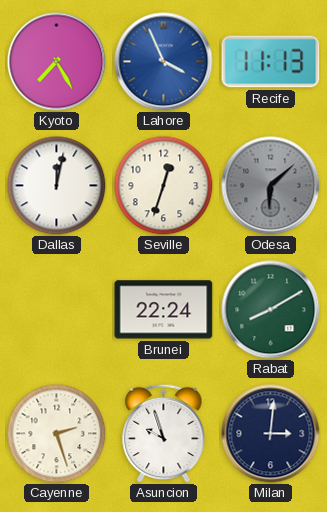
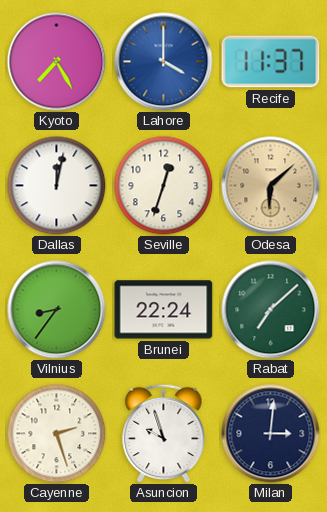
Lahore: 3:56 -> 4:00
Recife: 11:13 -> 11:37
Odesa dial: grey -> champagne
Vilnius: none -> 8:36
Rabat: 8:10 -> 7:08
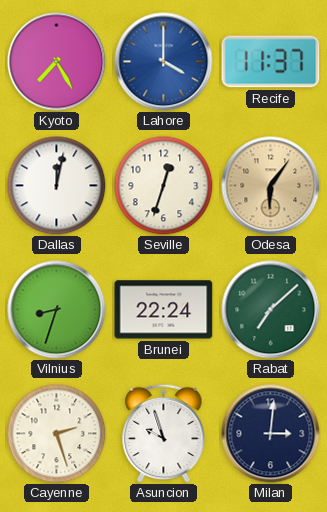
Odesa: 6:08 -> 6:06
Vilnius: 8:36 -> 8:33
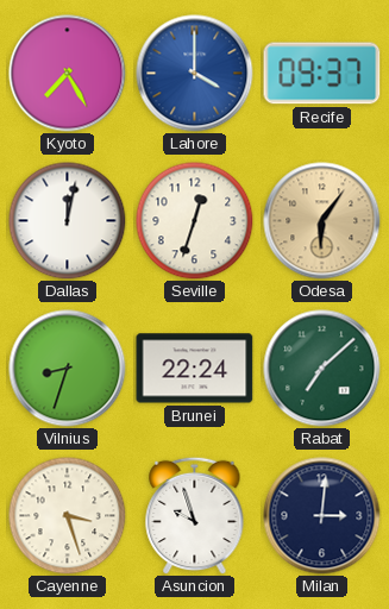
Recife: 11:37 -> 09:37
Cayenne: 2:27 -> 3:27
